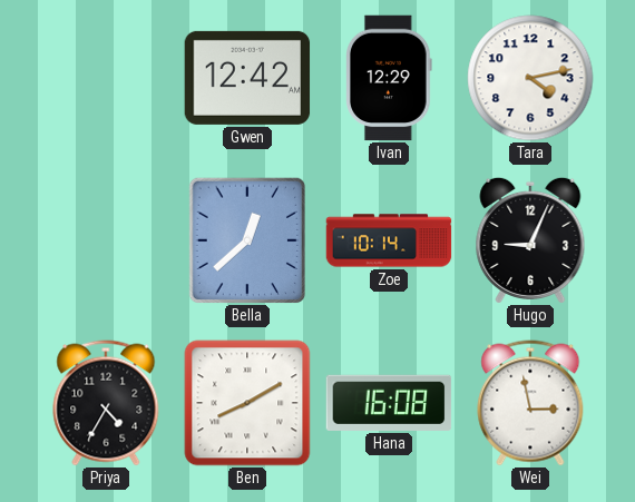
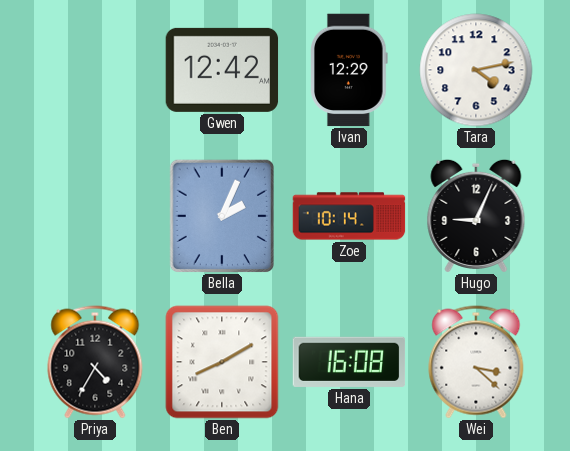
Bella: 12:38 -> 2:04
Wei: 2:58 -> 3:22
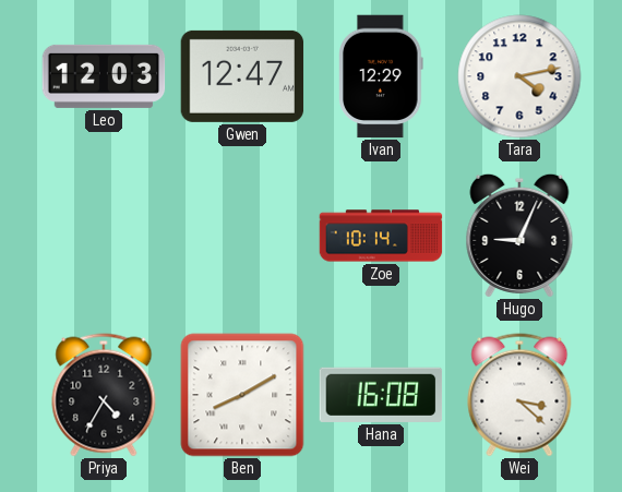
Leo: none -> 12:03
Gwen: 12:42 -> 12:47
Bella: 2:04 -> none
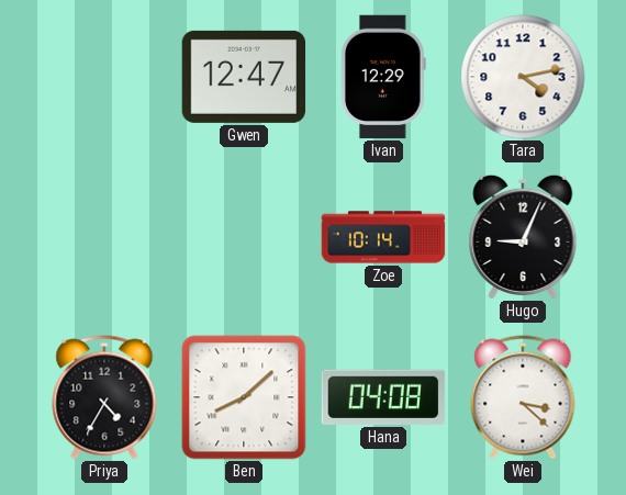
Leo: 12:03 -> none
Ben: 8:10 -> 8:08
Hana: 16:08 -> 04:08
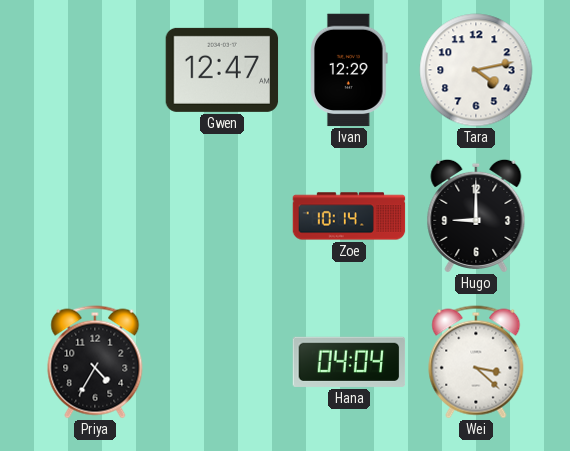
Hugo: 9:04 -> 9:00
Ben: 8:08 -> none
Hana: 04:08 -> 04:04
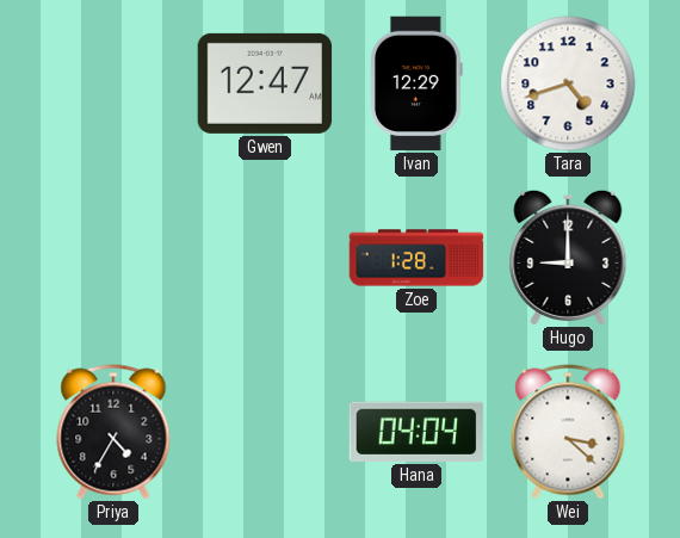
Tara: 4:13 -> 4:42
Zoe: 10:14 -> 1:28
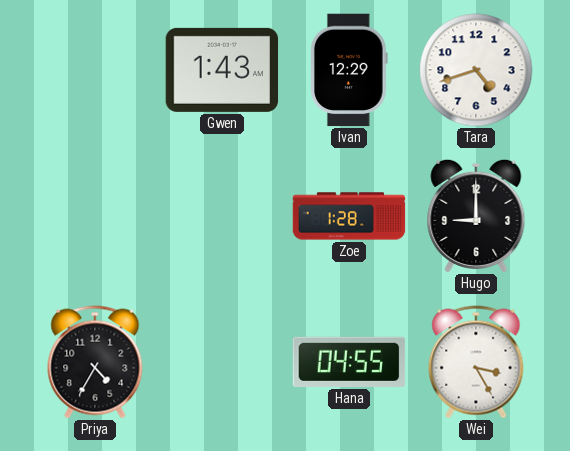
Gwen: 12:47 -> 1:43
Hana: 04:04 -> 04:55
Wei: 3:22 -> 3:25
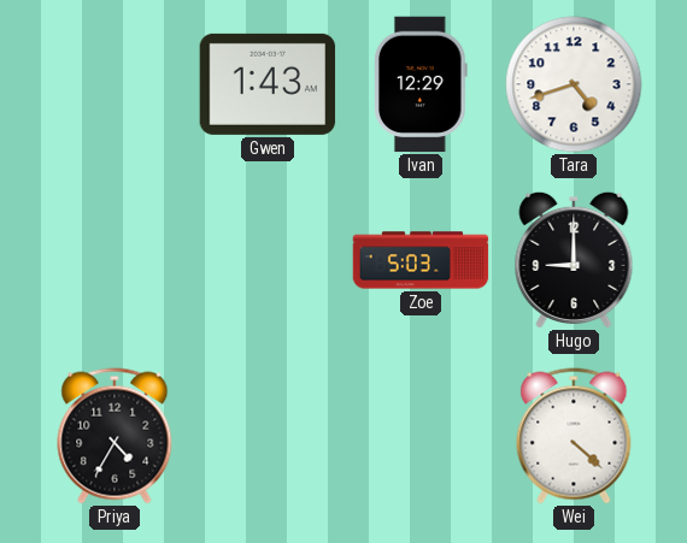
Zoe: 1:28 -> 5:03
Hana: 04:55 -> none
Wei: 3:25 -> 4:22
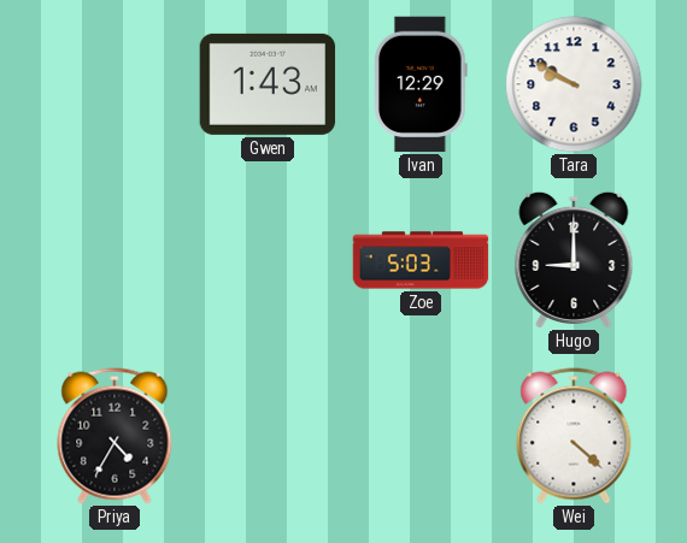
Tara: 4:42 -> 9:50
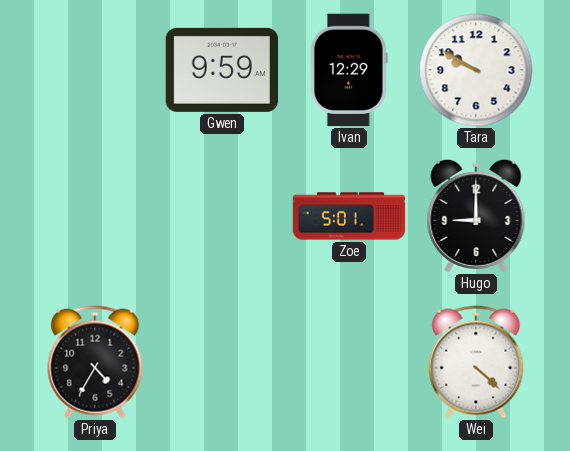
Gwen: 1:43 -> 9:59
Zoe: 5:03 -> 5:01
